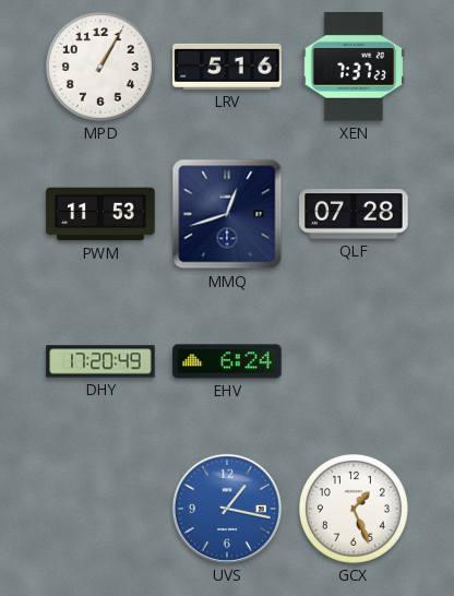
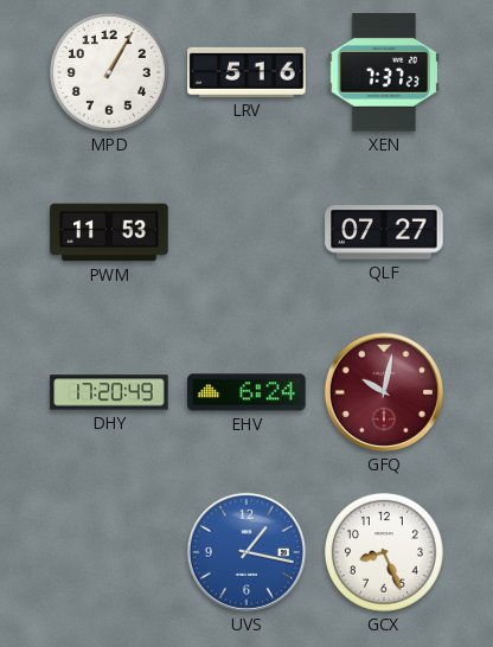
MMQ: 12:42 -> none
QLF: 07:28 -> 07:27
GFQ: none -> 10:02
GCX: 1:26 -> 8:26
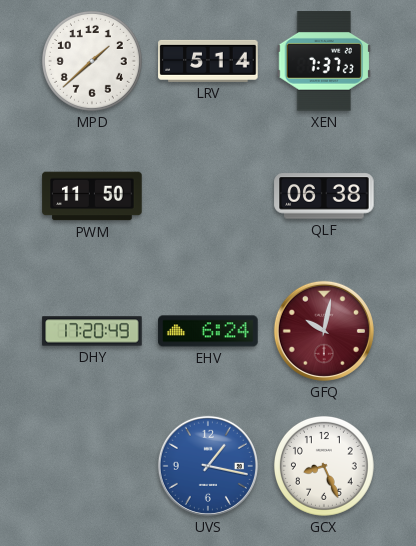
MPD: 1:05 -> 1:38
LRV: 5:16 -> 5:14
PWM: 11:53 -> 11:50
QLF: 07:27 -> 06:38
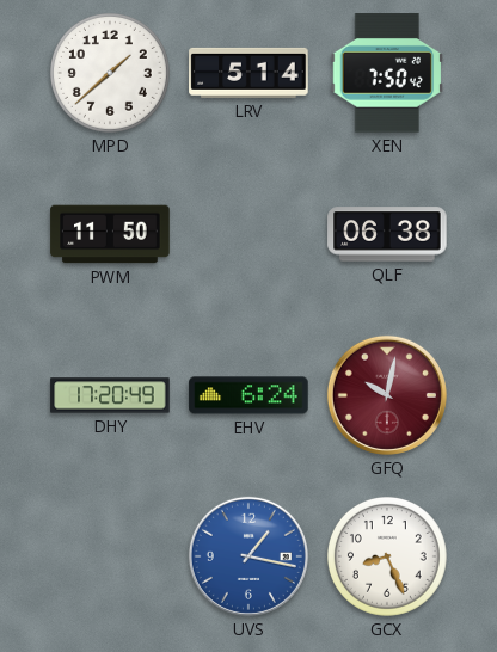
XEN: 7:37 -> 7:50
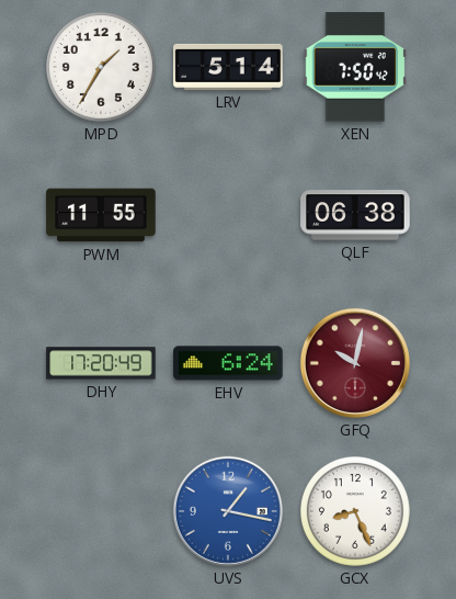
MPD: 1:38 -> 1:35
PWM: 11:50 -> 11:55
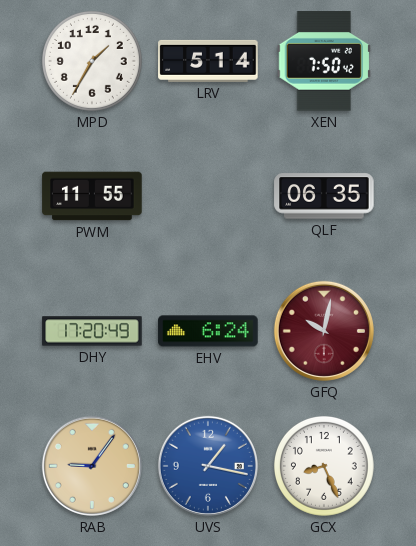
QLF: 06:38 -> 06:35
RAB: none -> 9:06
